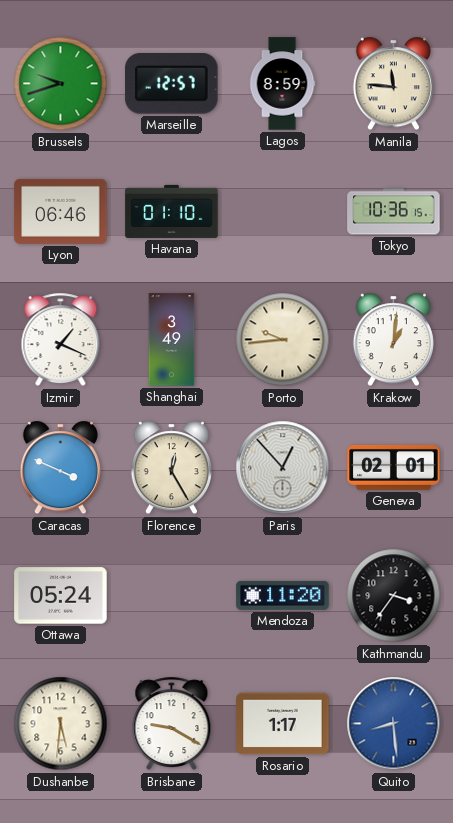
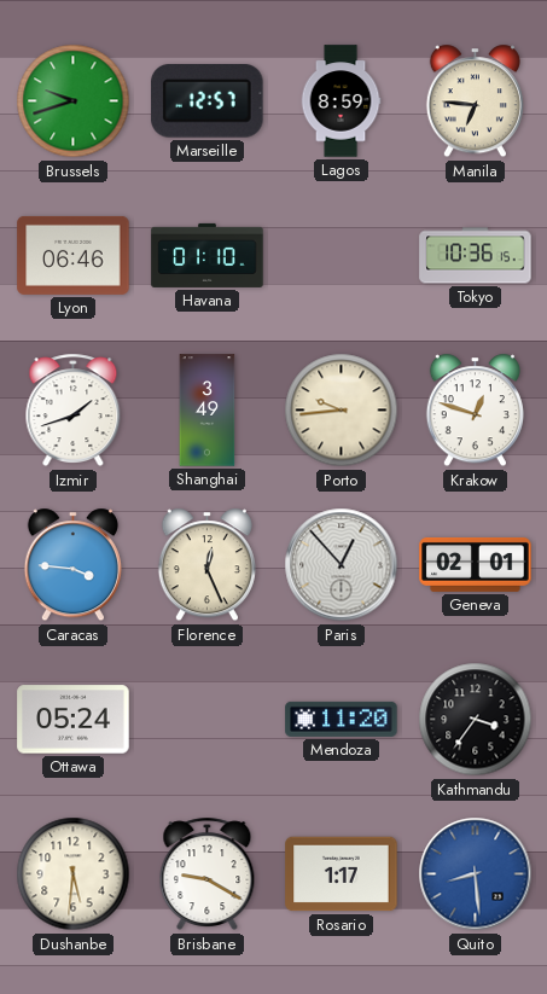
Manila: 11:46 -> 6:46
Izmir: 1:19 -> 1:42
Krakow: 1:01 -> 12:48
Caracas: 3:49 -> 3:46
Florence: 12:25 -> 12:26
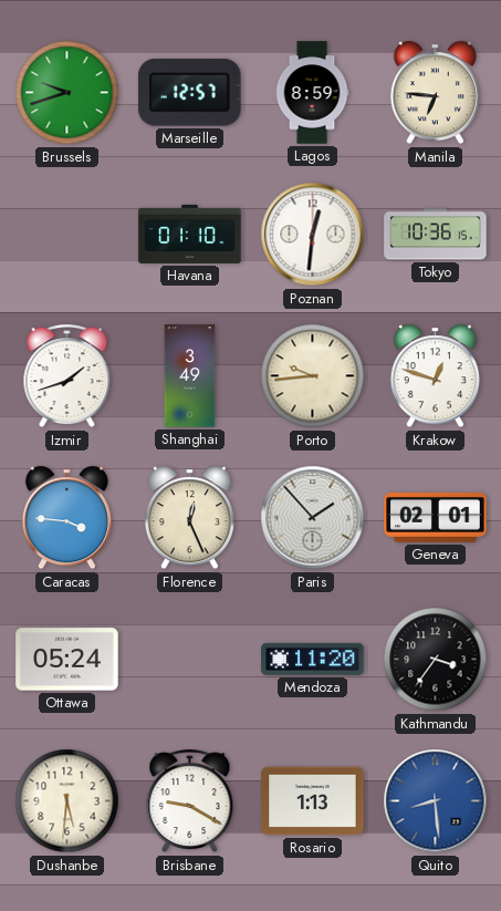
Lyon: 06:46 -> none
Poznan: none -> 12:31
Paris: 12:53 -> 1:53
Rosario: 1:17 -> 1:13
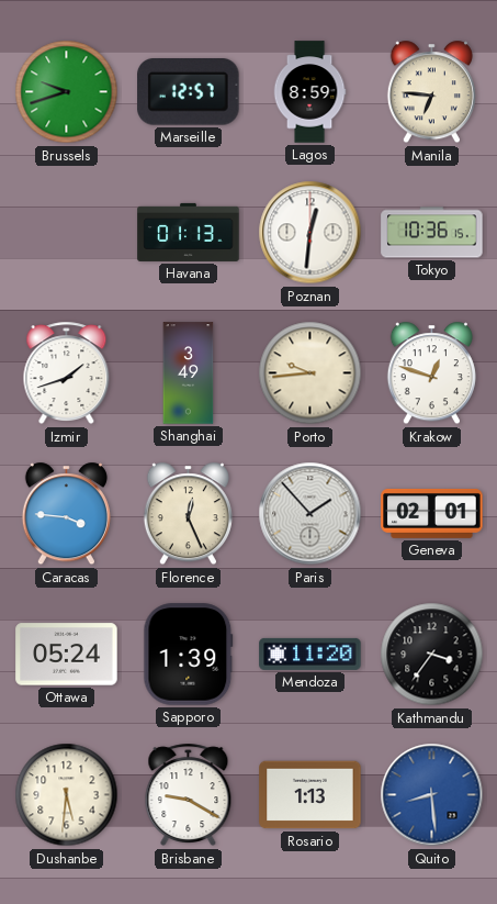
Havana: 01:10 -> 01:13
Sapporo: none -> 1:39
